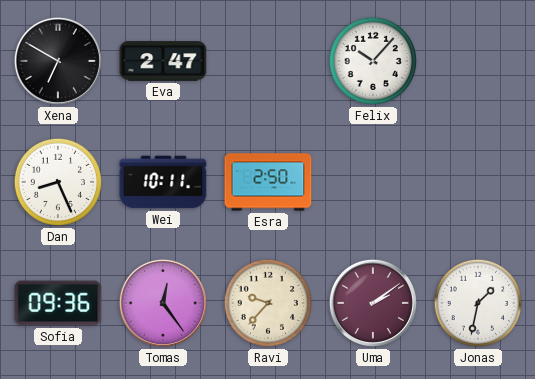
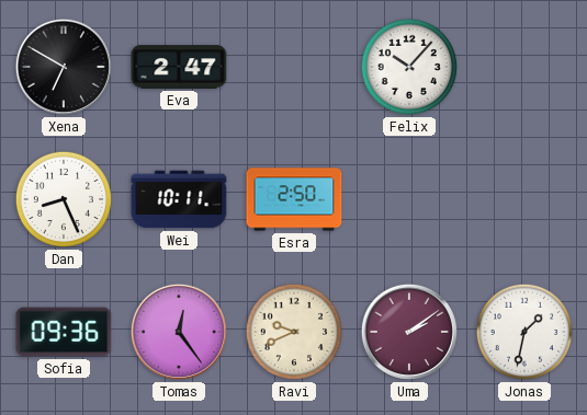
Ravi: 9:37 -> 9:41
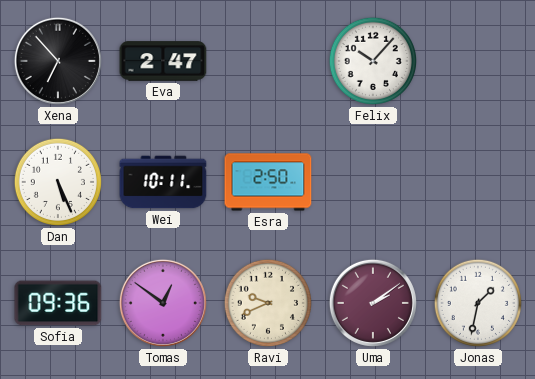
Xena: 6:50 -> 6:53
Dan: 8:26 -> 5:26
Tomas: 12:24 -> 12:51
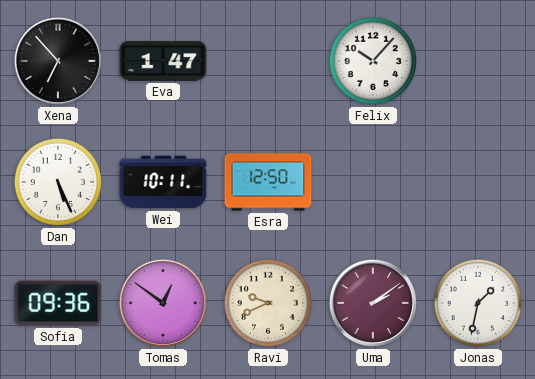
Eva: 2:47 -> 1:47
Esra: 2:50 -> 12:50
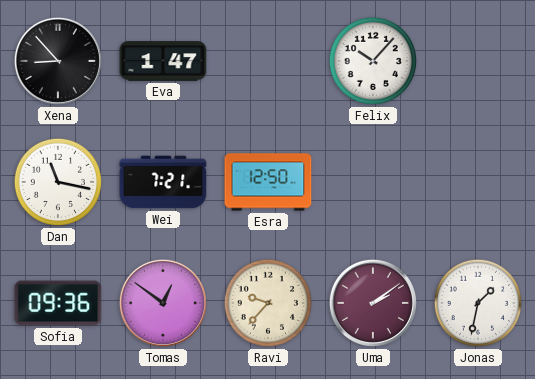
Xena: 6:53 -> 8:53
Dan: 5:26 -> 11:17
Wei: 10:11 -> 7:21
Ravi: 9:41 -> 9:37
